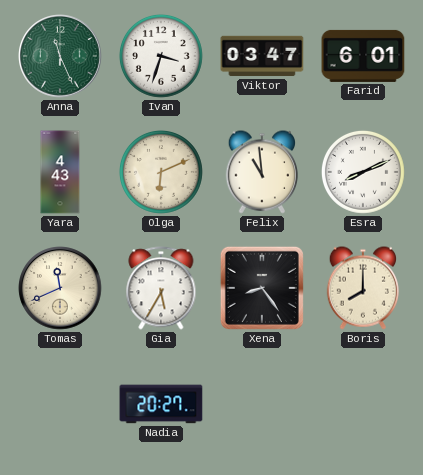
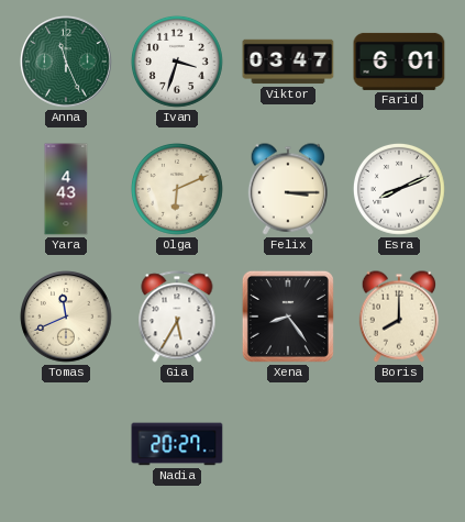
Felix: 10:59 -> 3:15
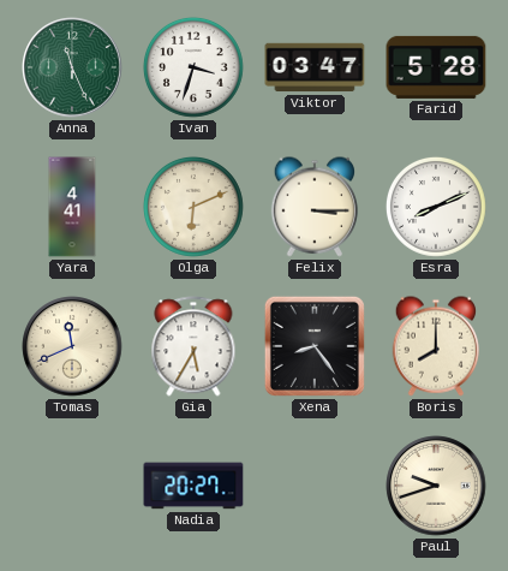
Farid: 6:01 -> 5:28
Yara: 4:43 -> 4:41
Paul: none -> 9:42
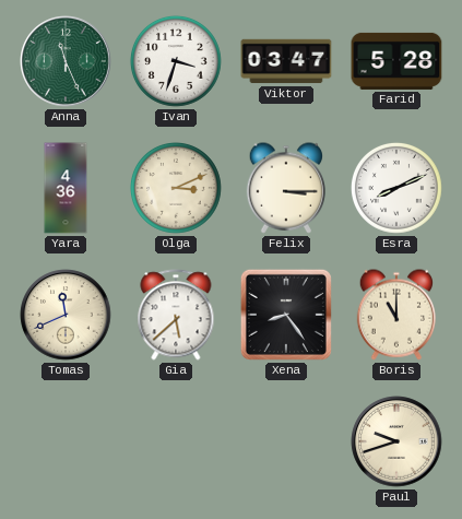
Yara: 4:41 -> 4:36
Olga: 6:11 -> 3:11
Gia: 5:35 -> 5:38
Boris: 8:00 -> 11:00
Nadia: 20:27 -> none
